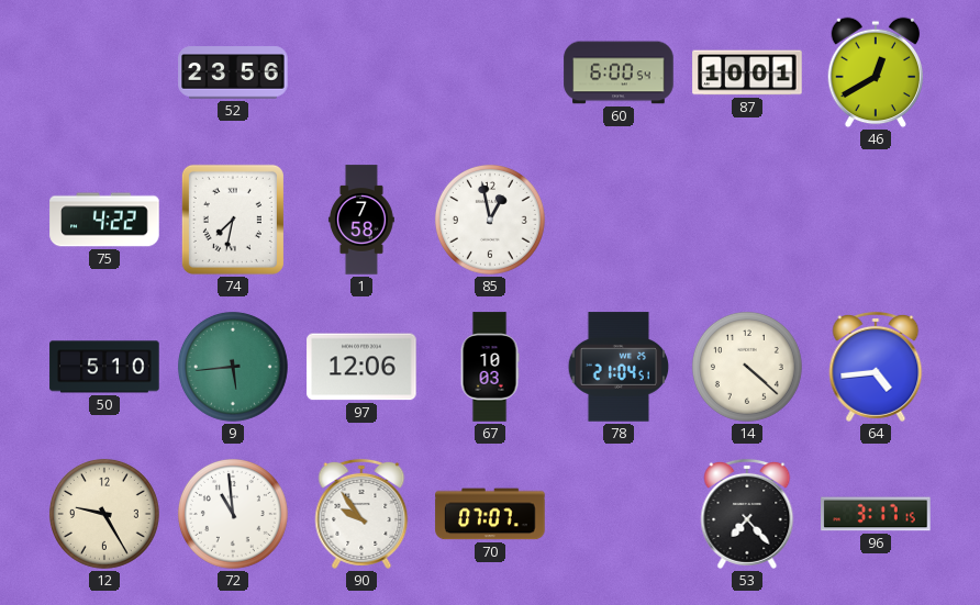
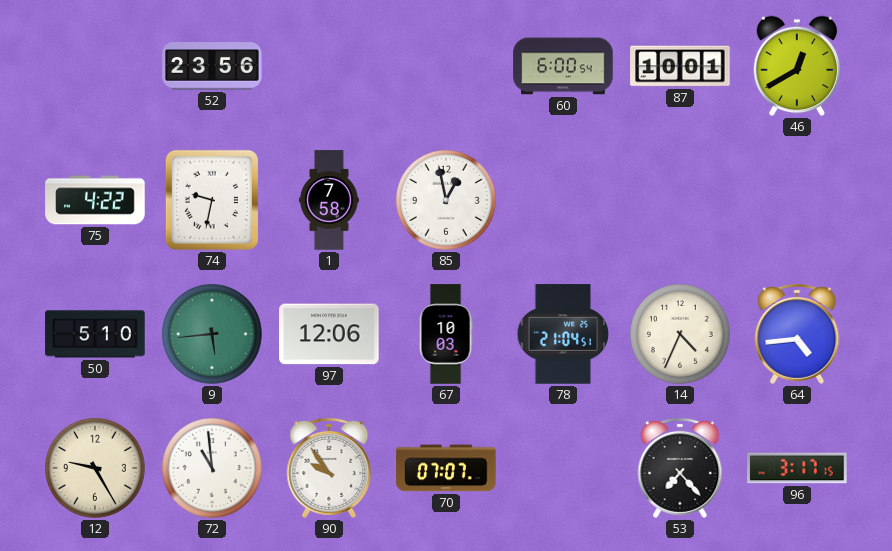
74: 7:32 -> 9:32
14: 4:22 -> 4:34
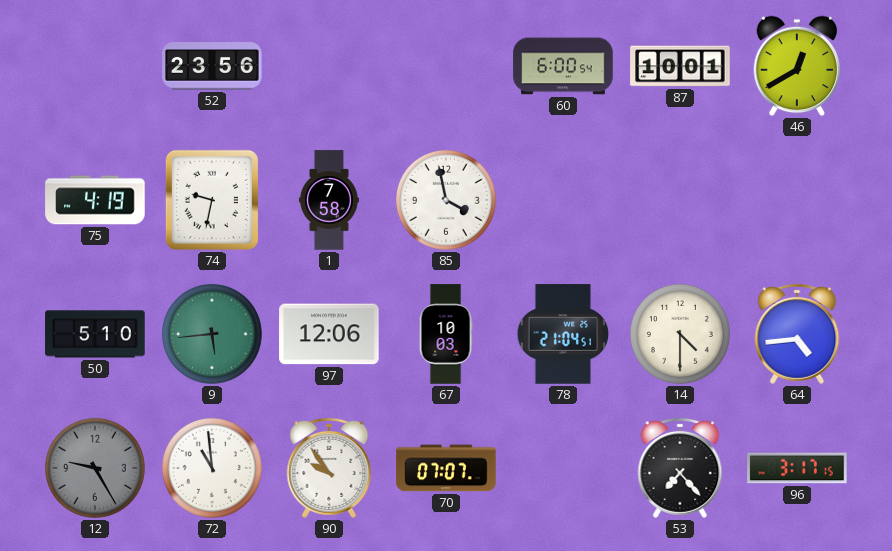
75: 4:22 -> 4:19
85: 12:58 -> 3:58
14: 4:34 -> 4:30
12 dial: cream -> grey
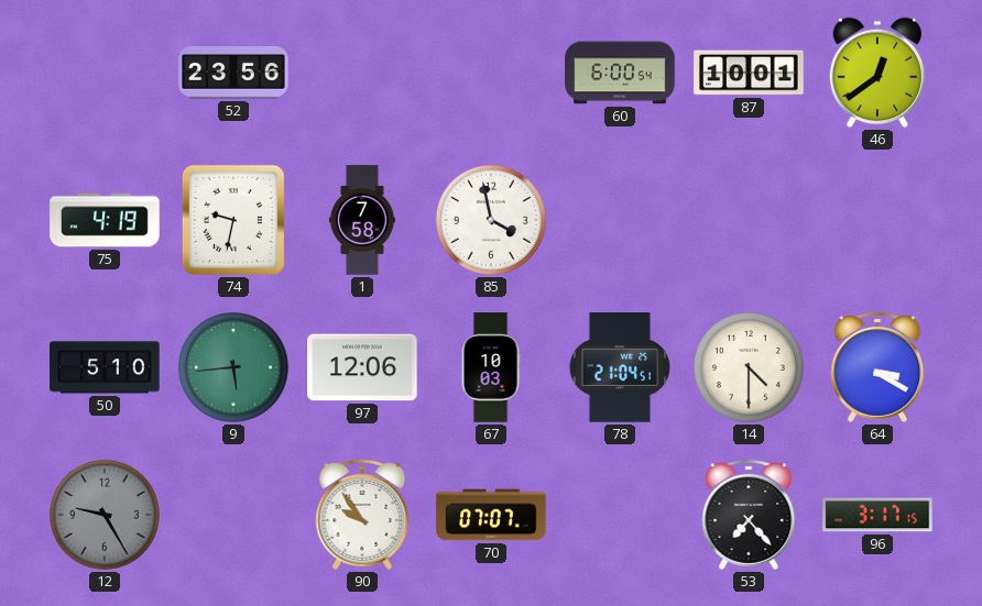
46: 12:40 -> 12:39
64: 4:44 -> 3:20
72: 10:59 -> none
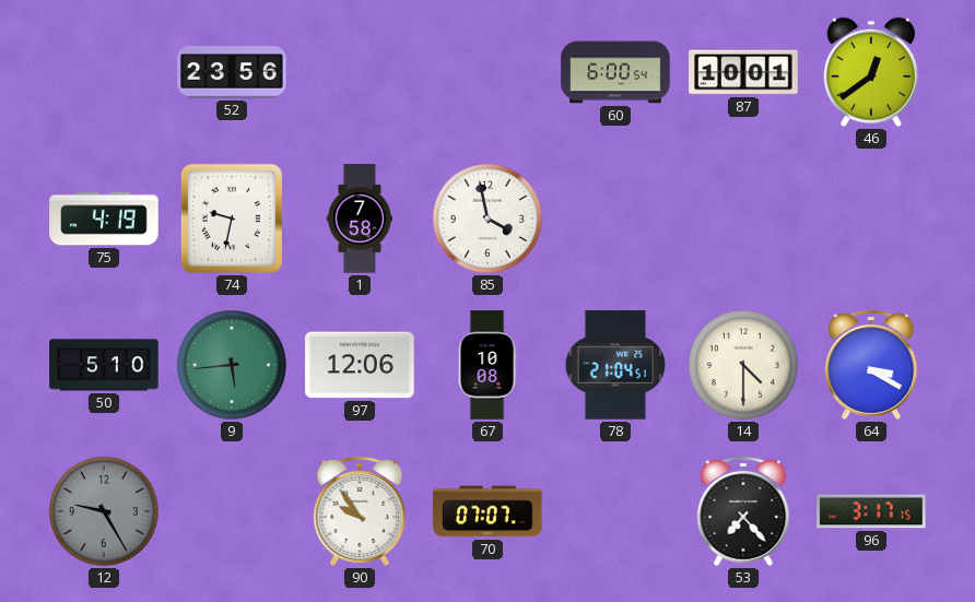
67: 10:03 -> 10:08
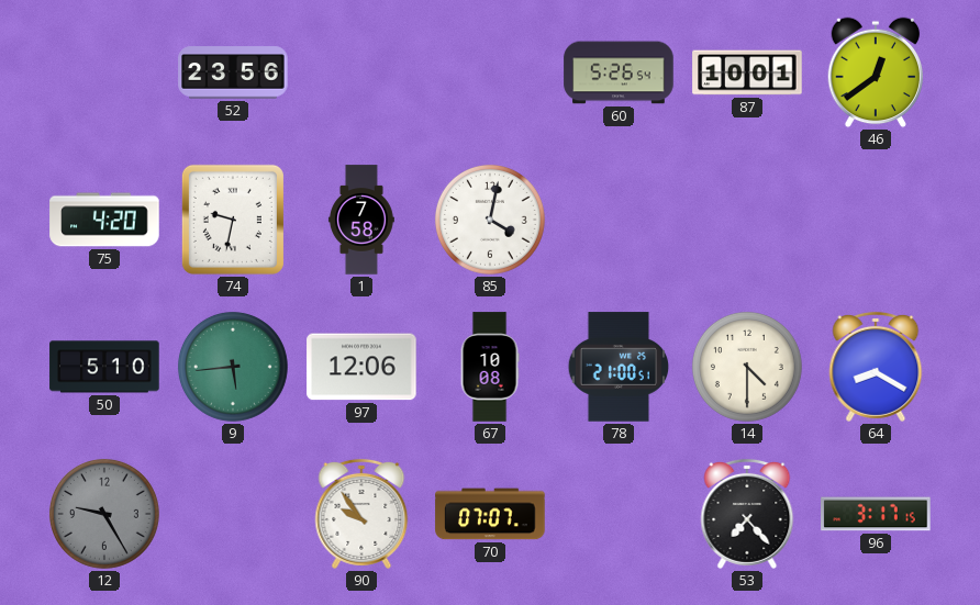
60: 6:00 -> 5:26
75: 4:19 -> 4:20
85: 3:58 -> 4:02
78: 21:04 -> 21:00
64: 3:20 -> 8:20
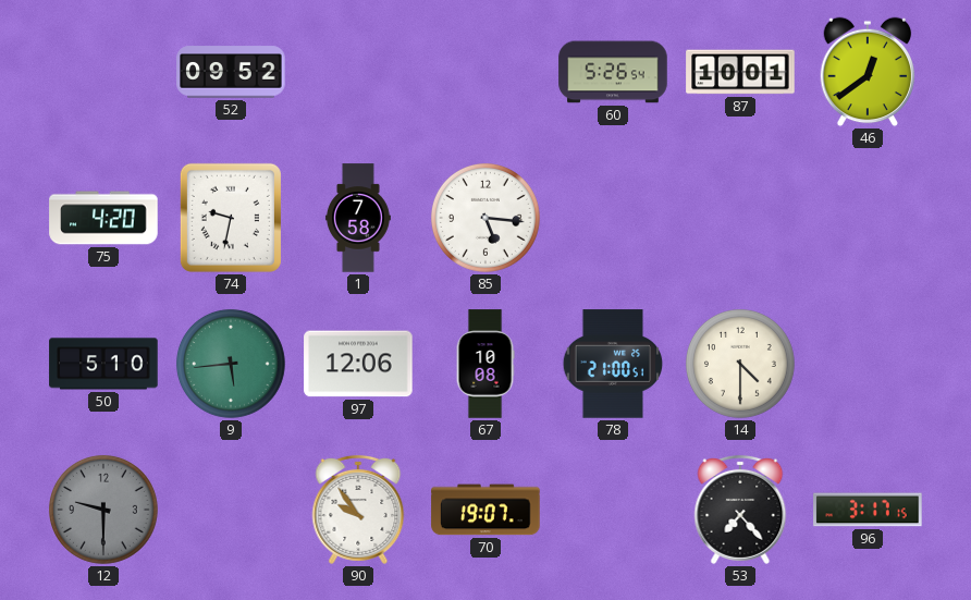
52: 23:56 -> 09:52
85: 4:02 -> 5:16
64: 8:20 -> none
12: 9:25 -> 9:30
70: 07:07 -> 19:07
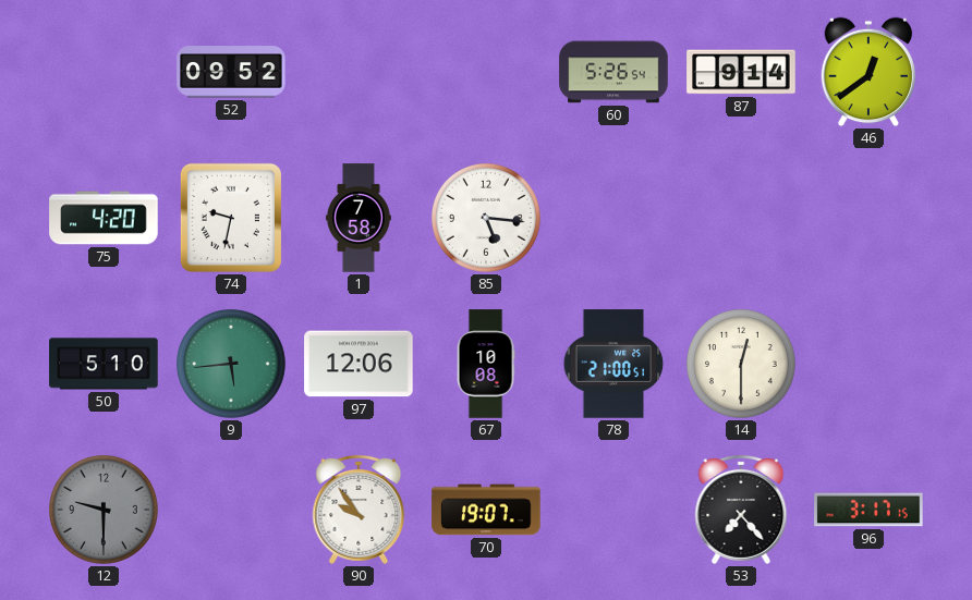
87: 10:01 -> 9:14
14: 4:30 -> 12:30
